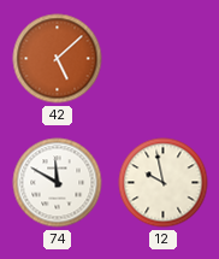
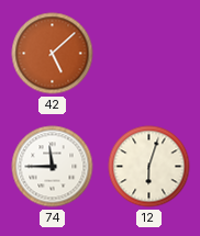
74: 11:50 -> 11:45
12: 9:58 -> 6:03
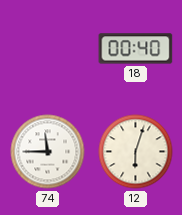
42: 5:08 -> none
18: none -> 00:40
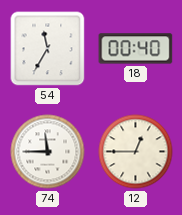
54: none -> 11:35
12: 6:03 -> 12:45
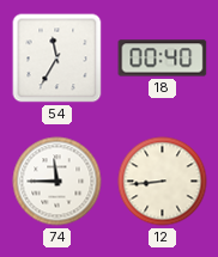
12: 12:45 -> 8:44
